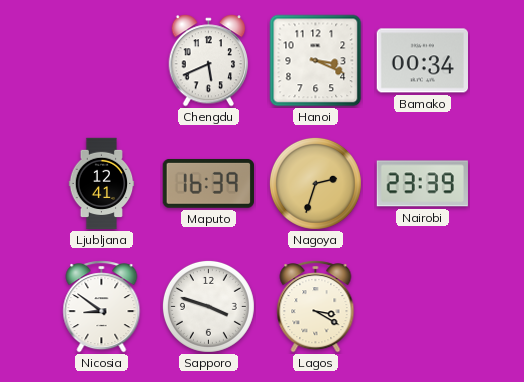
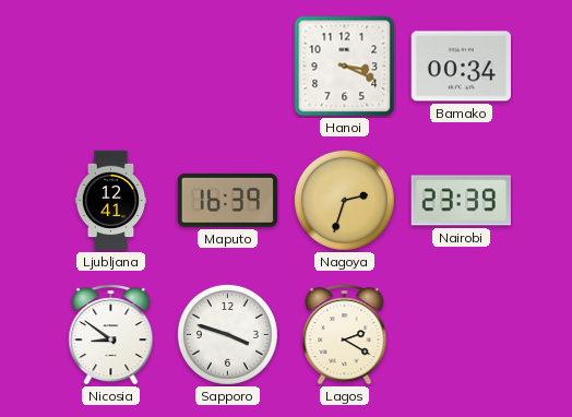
Chengdu: 5:41 -> none
Lagos: 3:20 -> 2:20
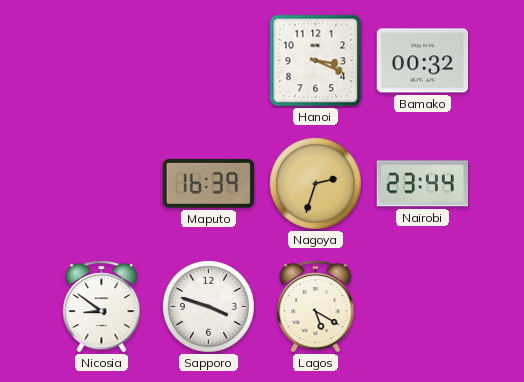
Bamako: 00:34 -> 00:32
Ljubljana: 12:41 -> none
Nairobi: 23:39 -> 23:44
Lagos: 2:20 -> 5:20
